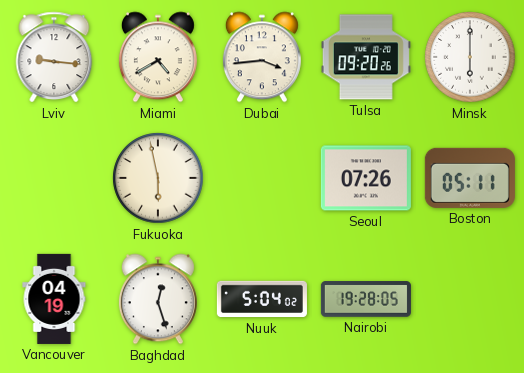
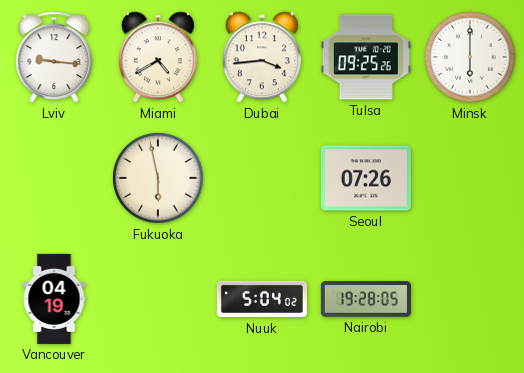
Tulsa: 09:20 -> 09:25
Boston: 05:11 -> none
Baghdad: 12:27 -> none
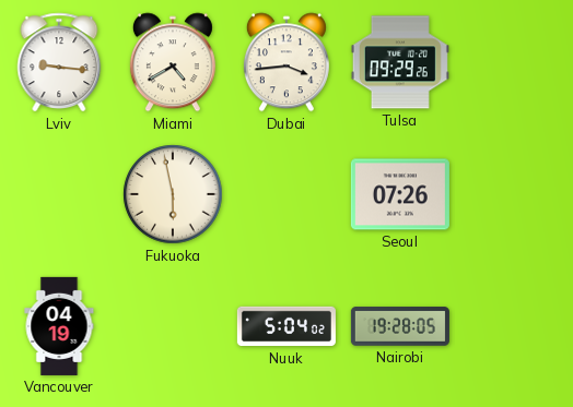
Tulsa: 09:25 -> 09:29
Minsk: 6:00 -> none
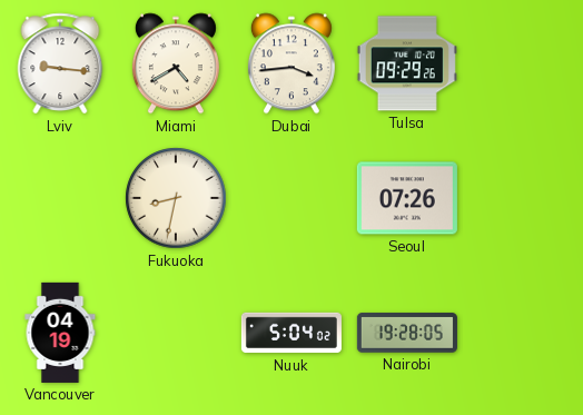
Fukuoka: 5:58 -> 8:32
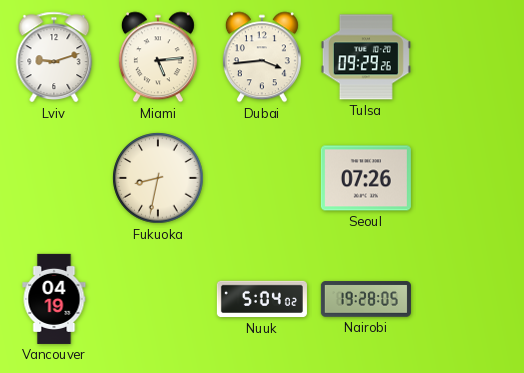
Lviv: 9:16 -> 9:12
Miami: 4:40 -> 5:14
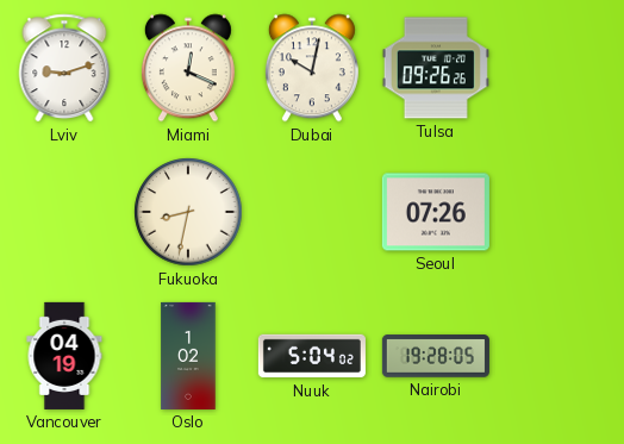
Miami: 5:14 -> 12:19
Dubai: 3:44 -> 10:02
Tulsa: 09:29 -> 09:26
Oslo: none -> 1:02
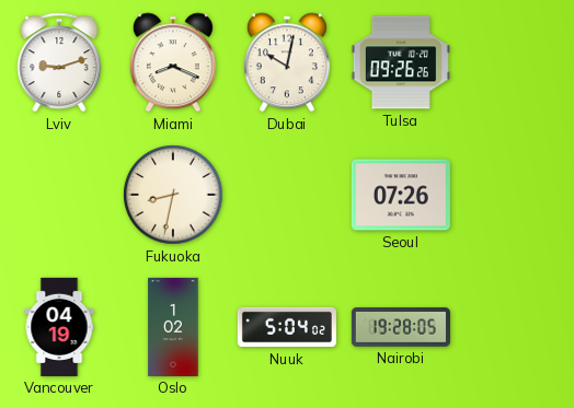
Miami: 12:19 -> 8:19
